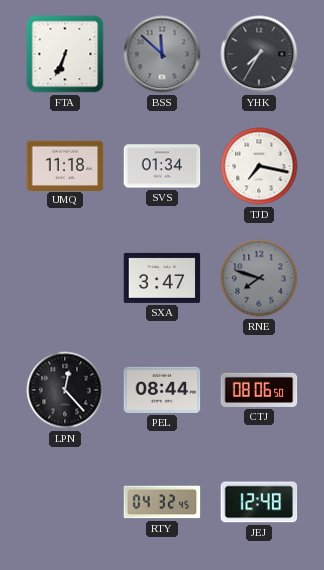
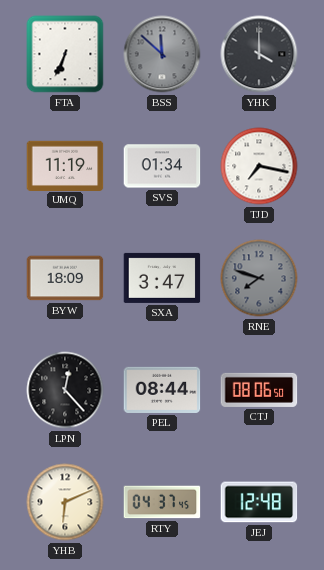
YHK: 7:35 -> 4:00
UMQ: 11:18 -> 11:19
BYW: none -> 18:09
YHB: none -> 6:11
RTY: 04:32 -> 04:37
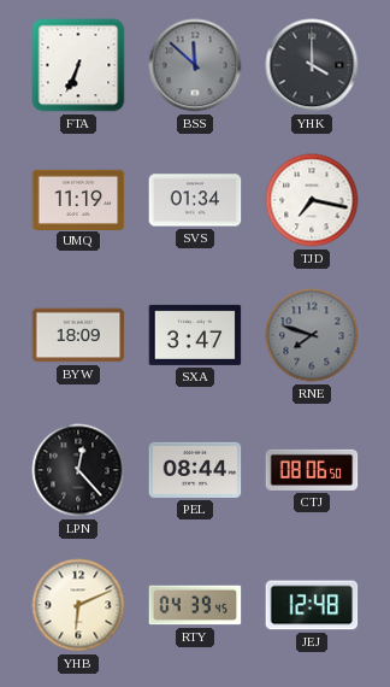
RTY: 04:37 -> 04:39
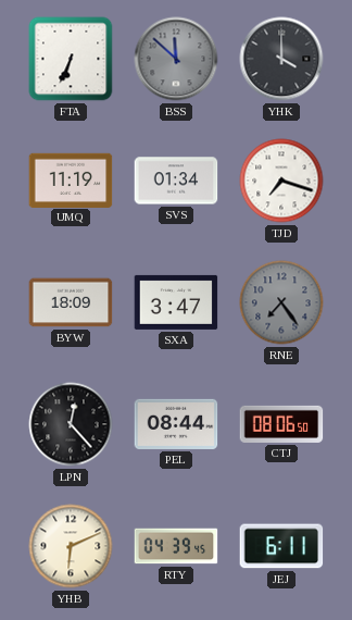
TJD: 7:17 -> 7:18
RNE: 7:48 -> 7:24
JEJ: 12:48 -> 6:11
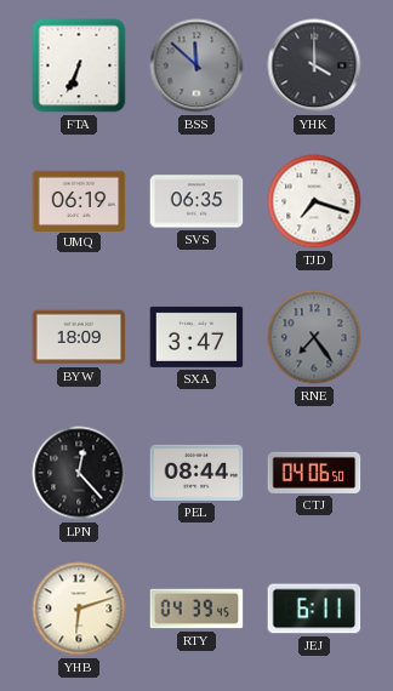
UMQ: 11:19 -> 06:19
SVS: 01:34 -> 06:35
CTJ: 08:06 -> 04:06
YHB: 6:11 -> 6:12
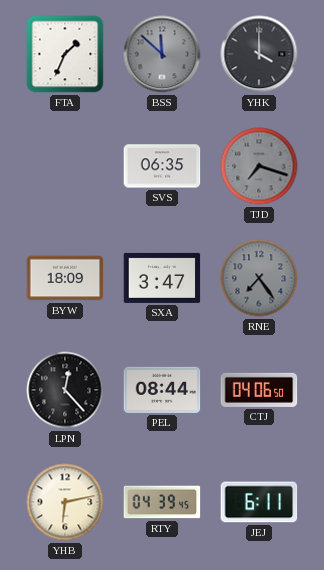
FTA: 6:34 -> 1:34
UMQ: 06:19 -> none
TJD dial: white -> grey
YHB: 6:12 -> 6:13
